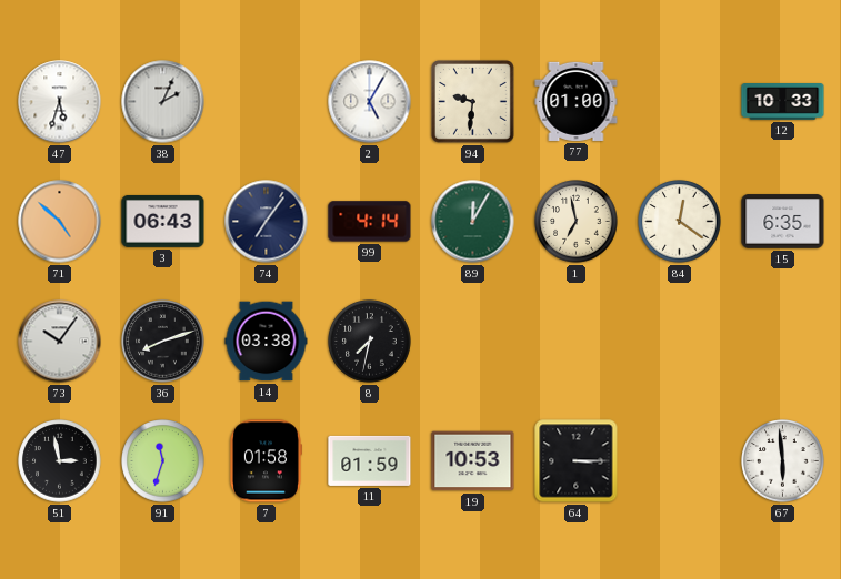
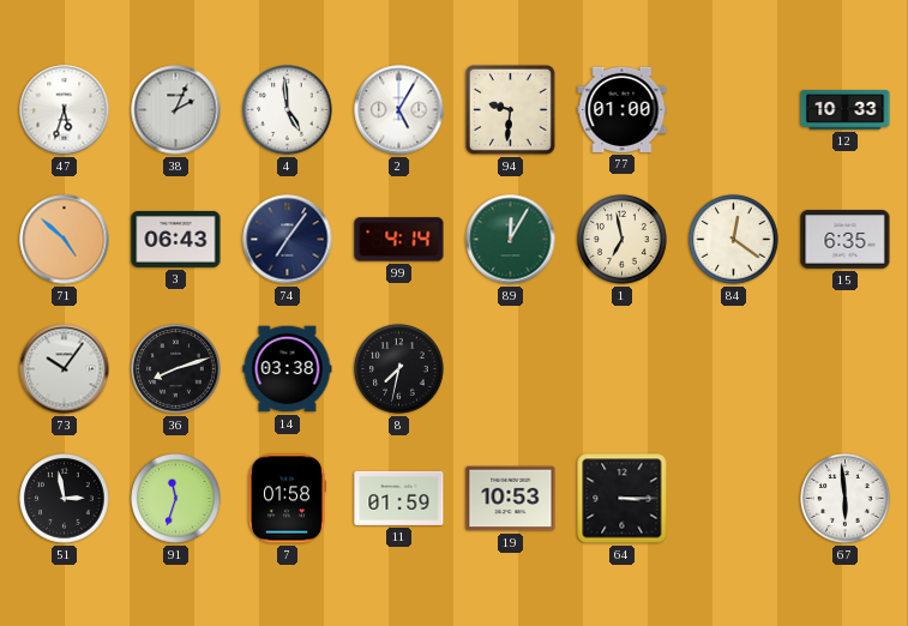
4: none -> 4:59
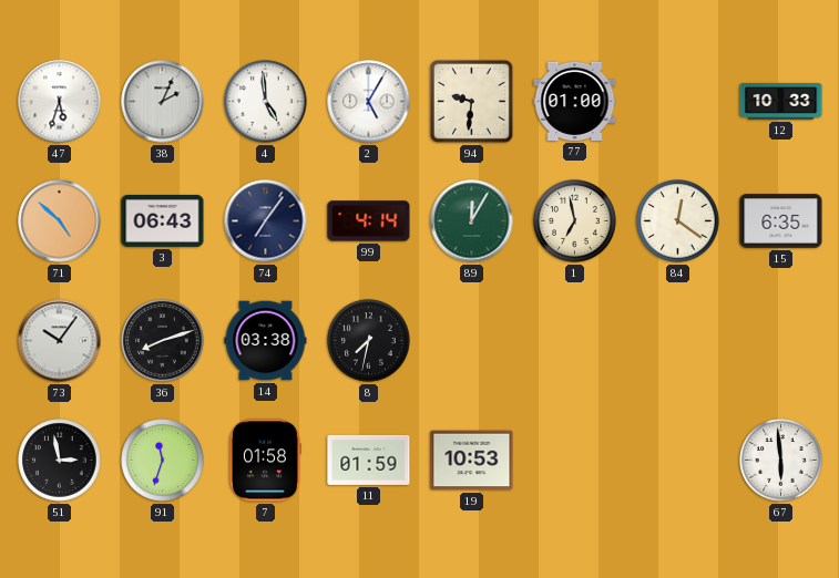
64: 3:15 -> none
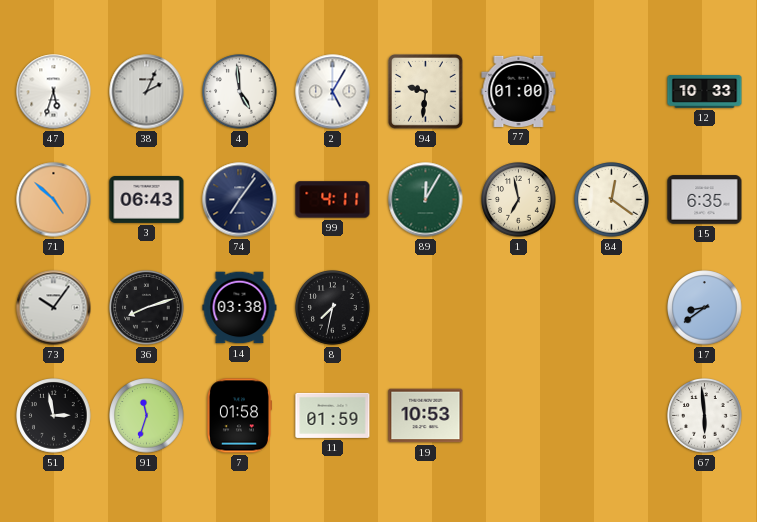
99: 4:14 -> 4:11
17: none -> 8:39
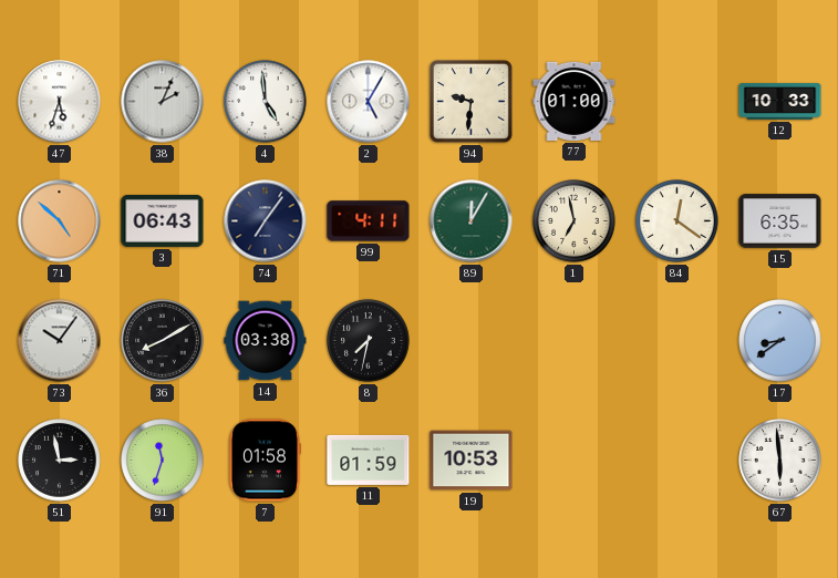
36: 8:12 -> 8:10
